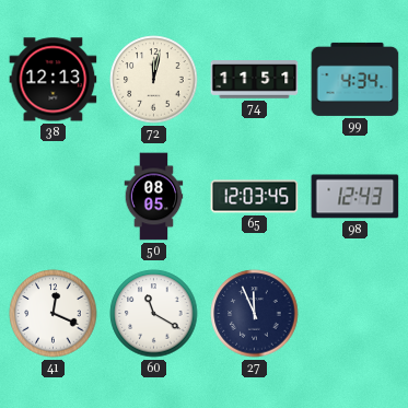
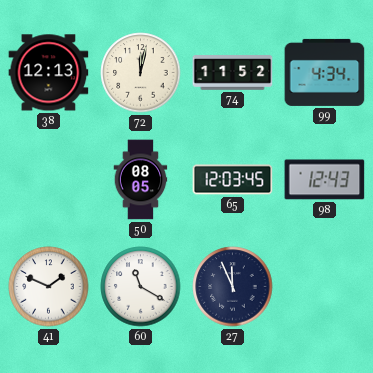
74: 11:51 -> 11:52
41: 12:19 -> 1:49
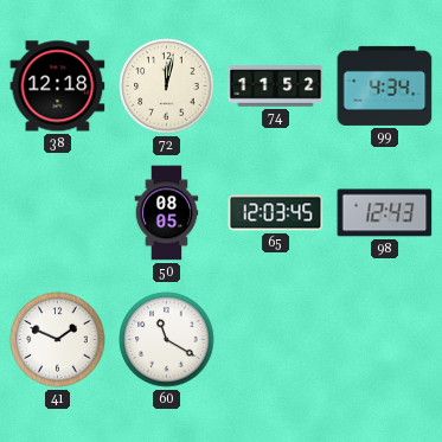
38: 12:13 -> 12:18
27: 11:56 -> none
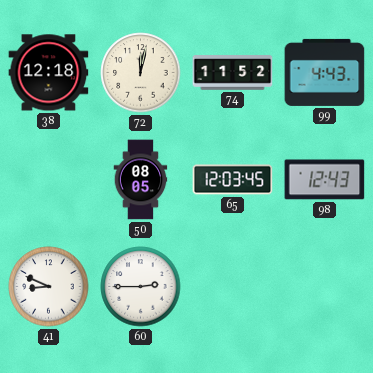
99: 4:34 -> 4:43
41: 1:49 -> 8:49
60: 11:20 -> 2:45
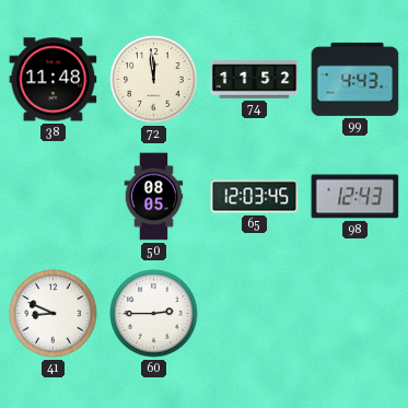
38: 12:18 -> 11:48
72: 12:02 -> 11:59
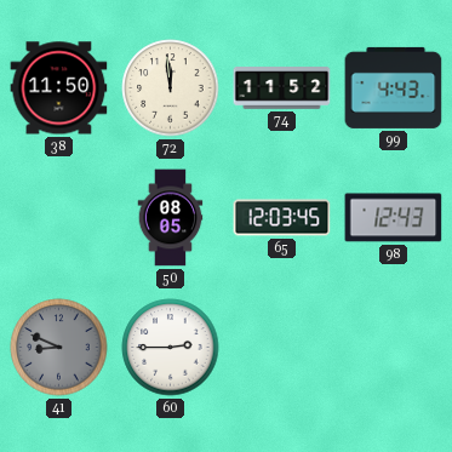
38: 11:48 -> 11:50
41 dial: white -> grey
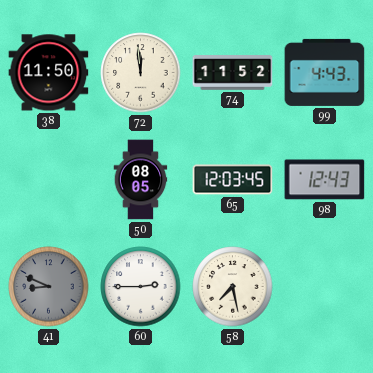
58: none -> 7:28
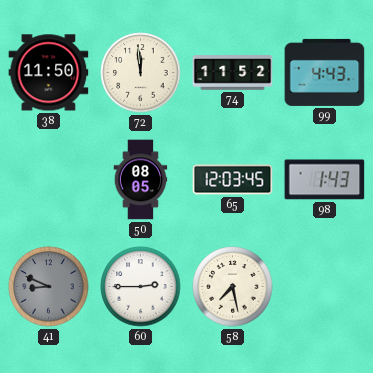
98: 12:43 -> 1:43
